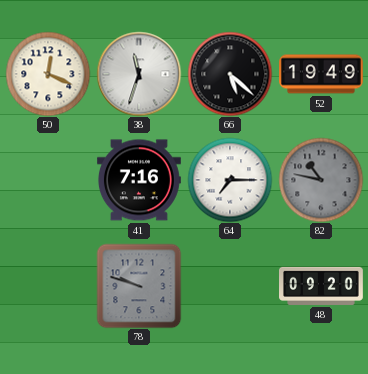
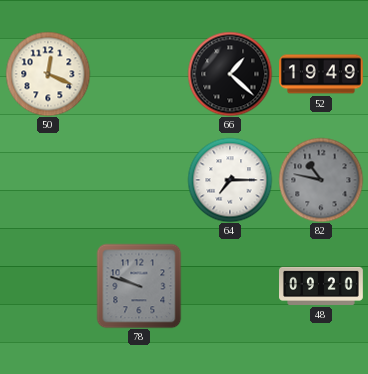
38: 11:33 -> none
66: 5:22 -> 1:22
41: 7:16 -> none
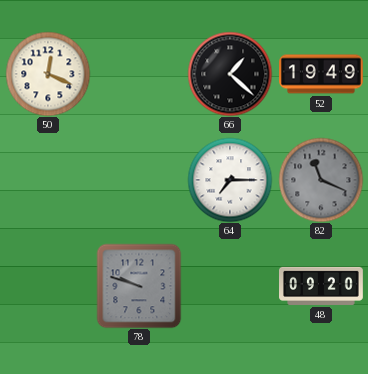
82: 10:47 -> 11:19
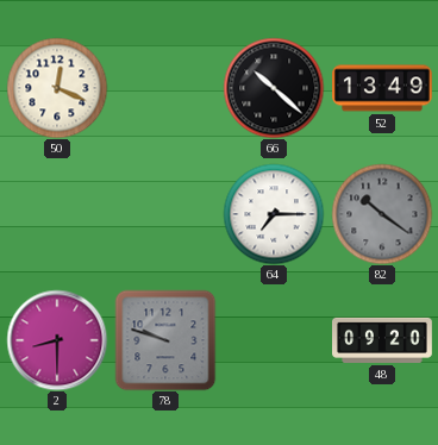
66: 1:22 -> 10:22
52: 19:49 -> 13:49
82: 11:19 -> 10:21
2: none -> 8:30
